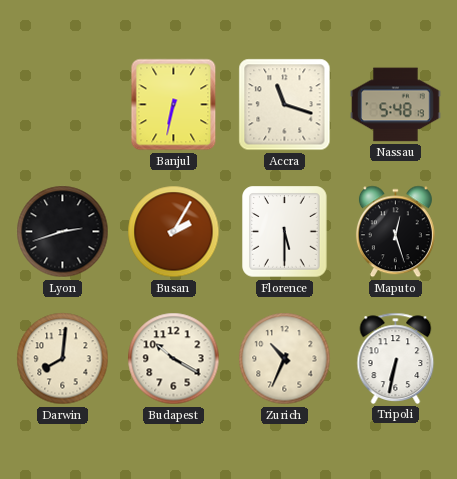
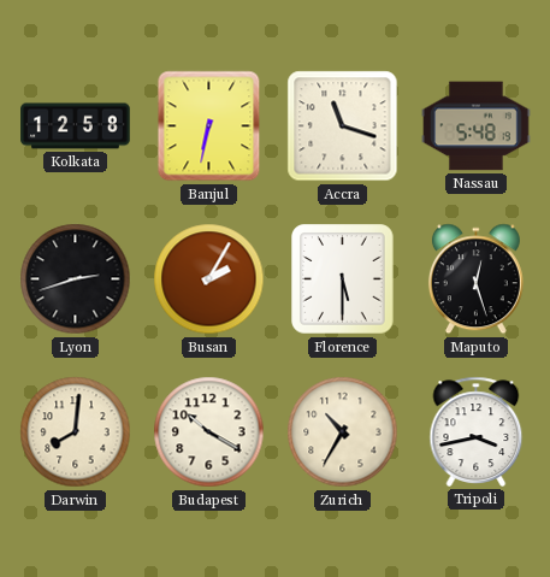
Kolkata: none -> 12:58
Zurich: 10:34 -> 10:35
Tripoli: 6:32 -> 3:43
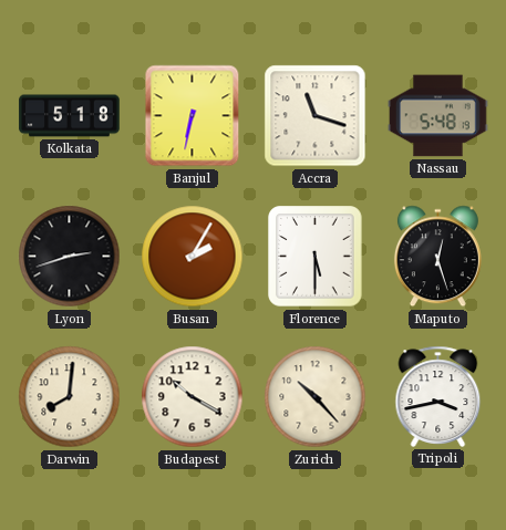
Kolkata: 12:58 -> 5:18
Zurich: 10:35 -> 10:23
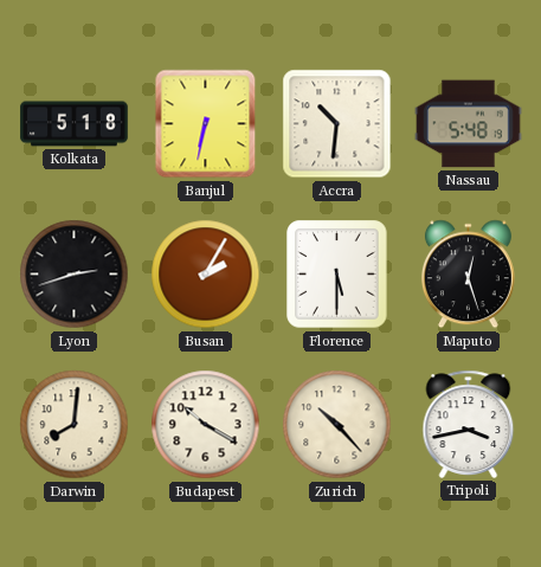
Accra: 11:18 -> 10:31
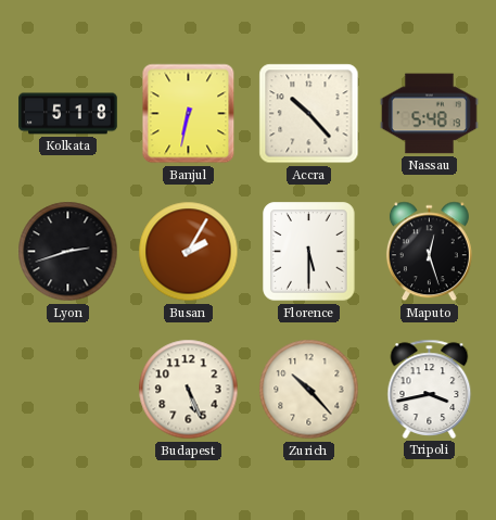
Accra: 10:31 -> 10:23
Darwin: 8:01 -> none
Budapest: 10:20 -> 5:26
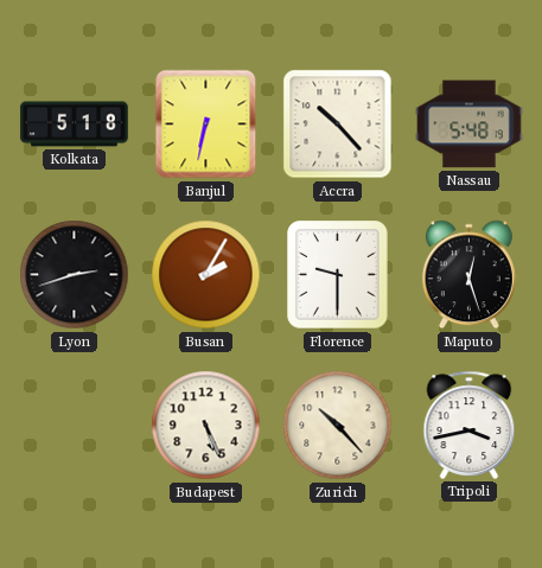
Florence: 5:30 -> 9:30
